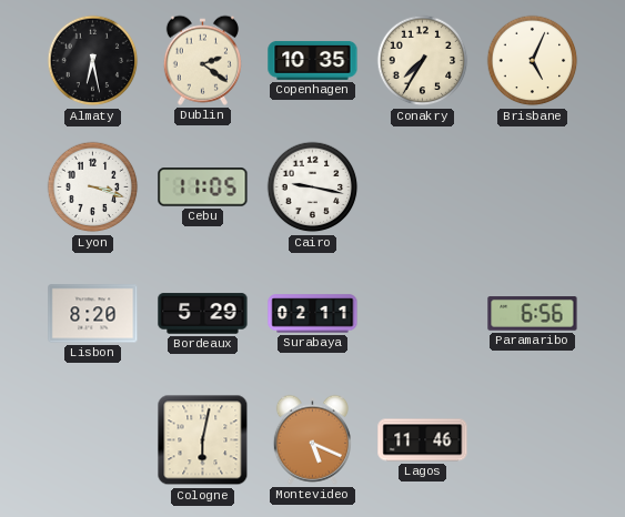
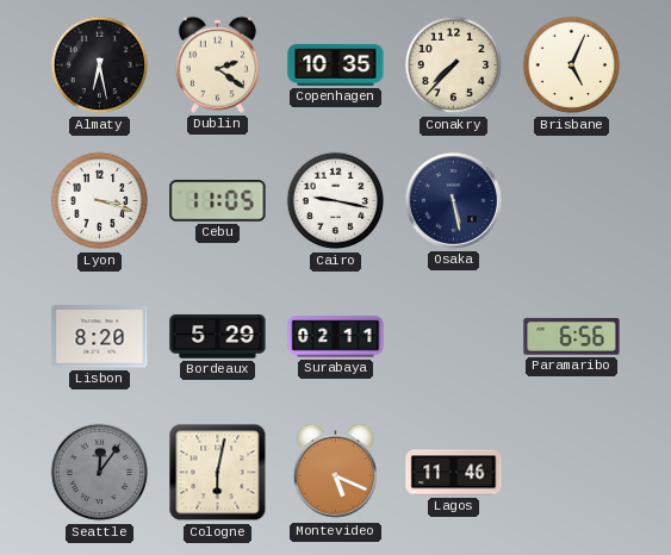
Conakry: 7:35 -> 7:37
Osaka: none -> 5:28
Seattle: none -> 12:06
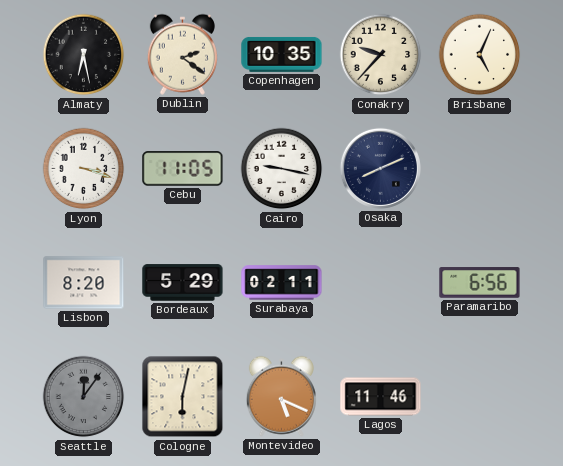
Conakry: 7:37 -> 9:37
Osaka: 5:28 -> 8:11
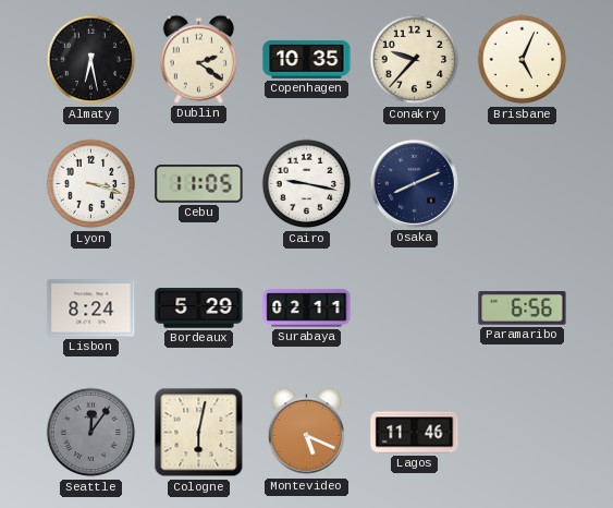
Lisbon: 8:20 -> 8:24
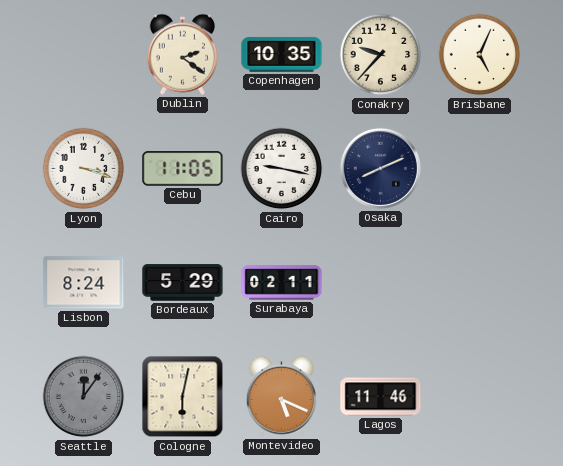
Almaty: 6:28 -> none
Paramaribo: 6:56 -> none
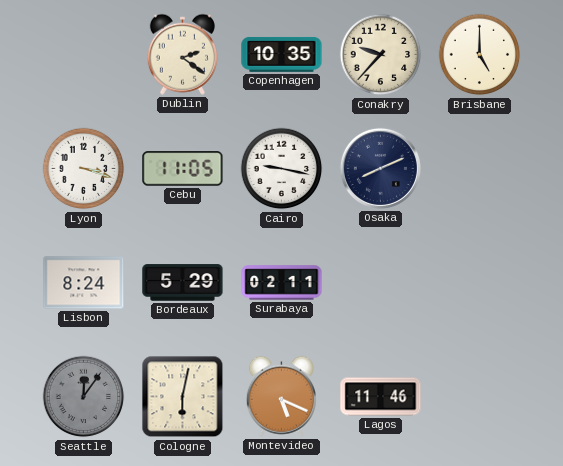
Brisbane: 5:04 -> 5:00
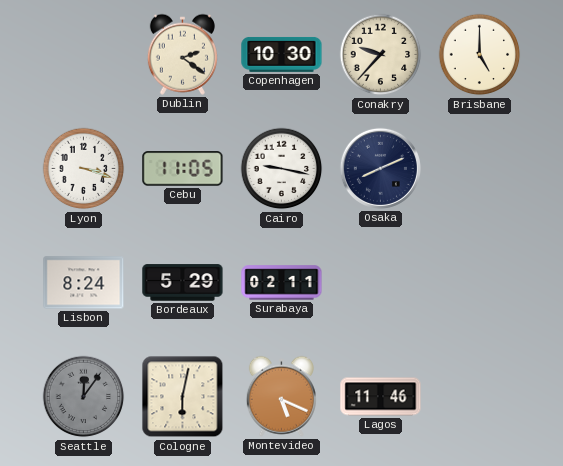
Copenhagen: 10:35 -> 10:30
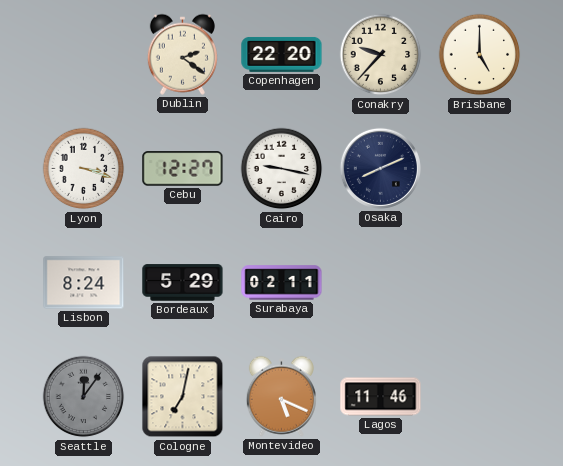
Copenhagen: 10:30 -> 22:20
Cebu: 11:05 -> 12:27
Cologne: 6:02 -> 7:02
